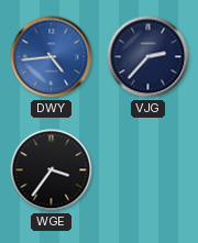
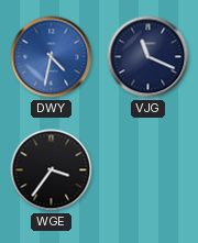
DWY: 4:44 -> 4:32
VJG: 2:37 -> 11:19
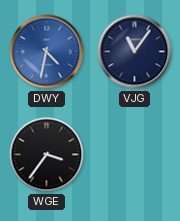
VJG: 11:19 -> 11:06
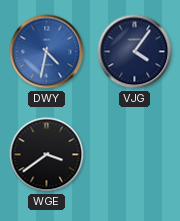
VJG: 11:06 -> 4:06
WGE: 3:36 -> 3:39
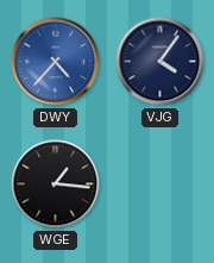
DWY: 4:32 -> 4:37
WGE: 3:39 -> 1:16
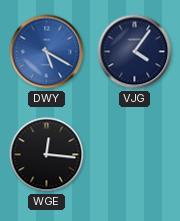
DWY: 4:37 -> 5:20
WGE: 1:16 -> 12:16
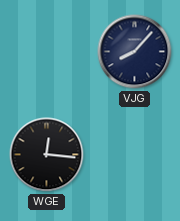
DWY: 5:20 -> none
VJG: 4:06 -> 8:07
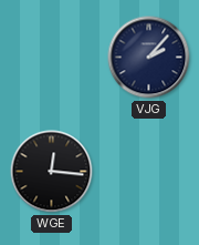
VJG: 8:07 -> 2:07
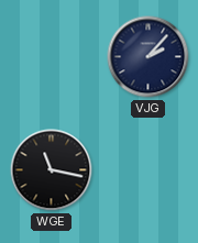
WGE: 12:16 -> 11:17
